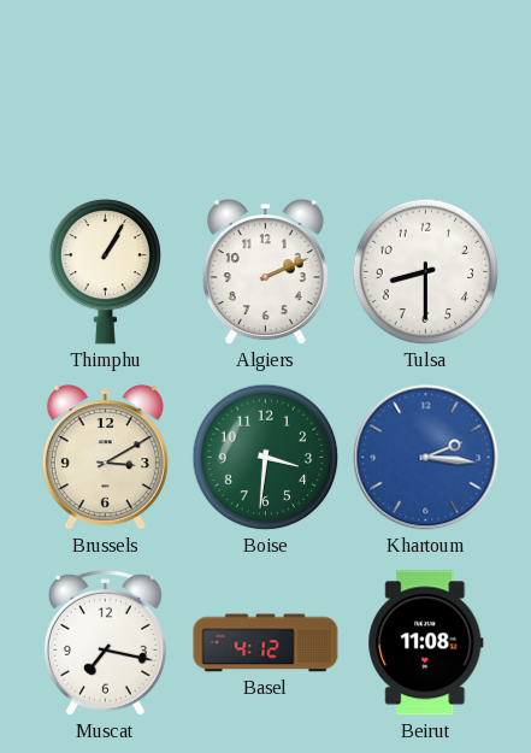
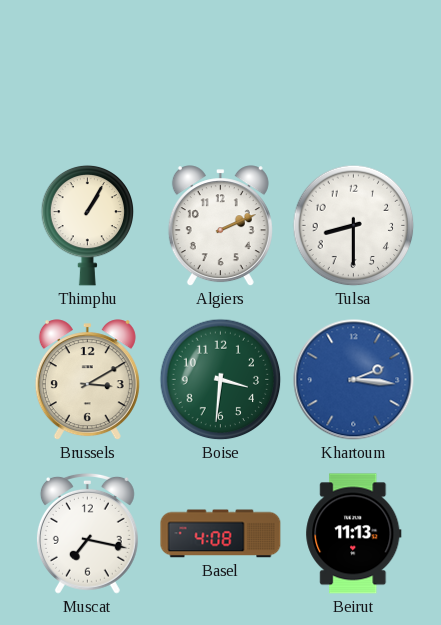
Basel: 4:12 -> 4:08
Beirut: 11:08 -> 11:13
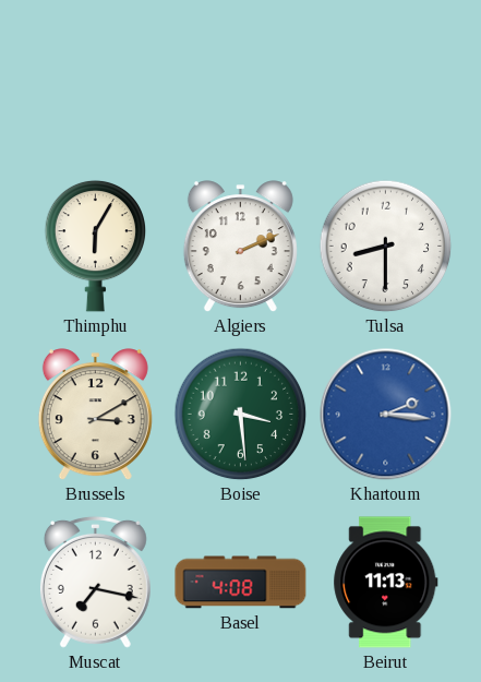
Thimphu: 1:05 -> 6:05
Boise: 3:31 -> 3:29
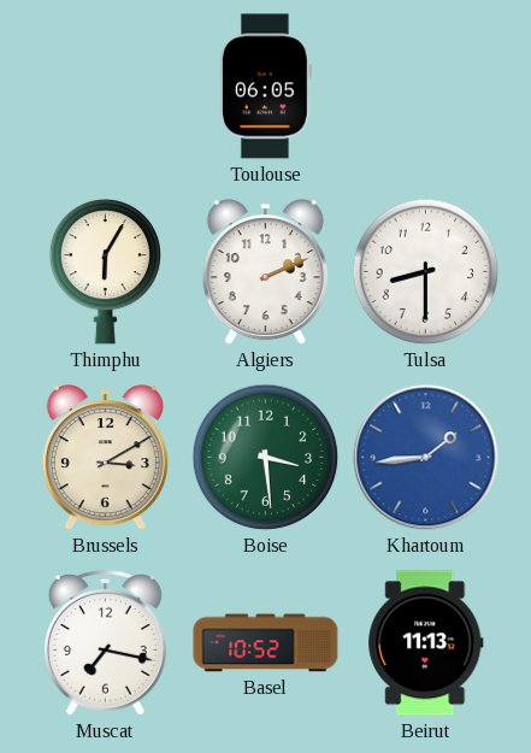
Toulouse: none -> 06:05
Khartoum: 2:16 -> 1:44
Basel: 4:08 -> 10:52
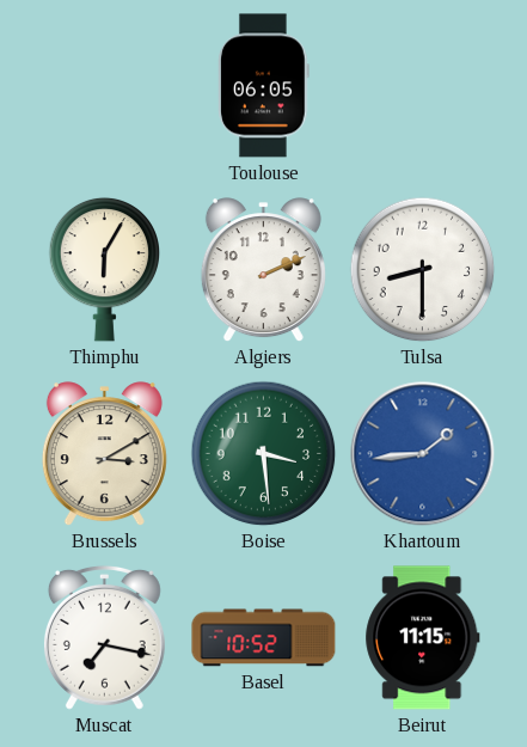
Beirut: 11:13 -> 11:15
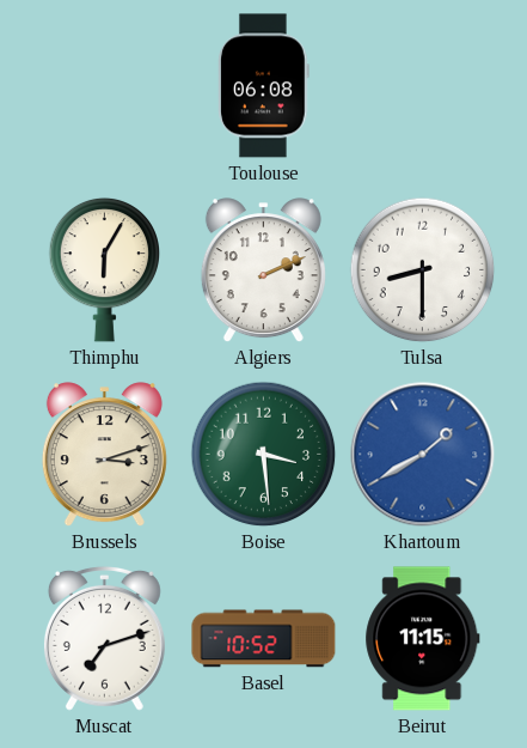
Toulouse: 06:05 -> 06:08
Brussels: 3:10 -> 3:12
Khartoum: 1:44 -> 1:40
Muscat: 7:17 -> 7:12
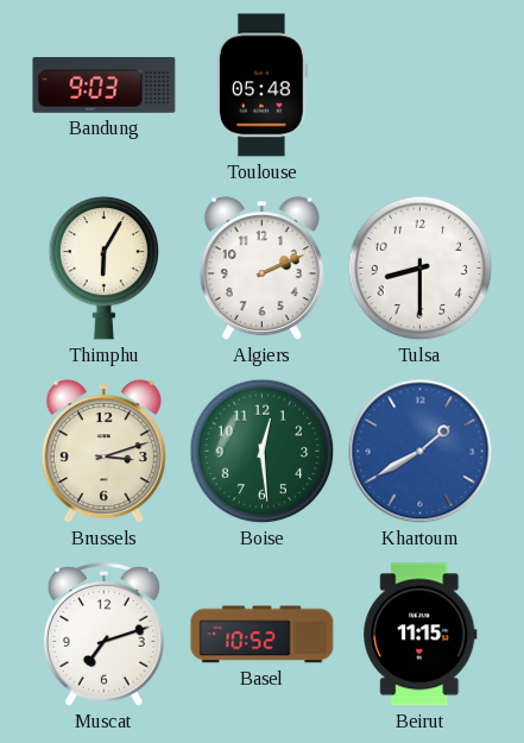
Bandung: none -> 9:03
Toulouse: 06:08 -> 05:48
Boise: 3:29 -> 12:29
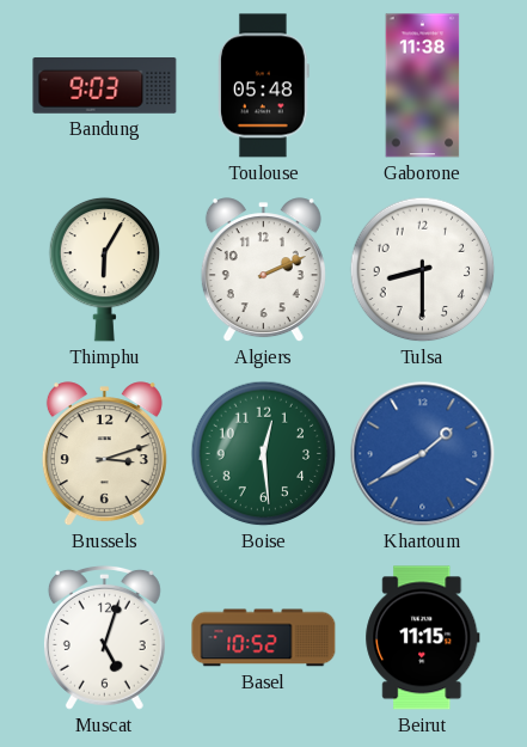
Gaborone: none -> 11:38
Muscat: 7:12 -> 5:03
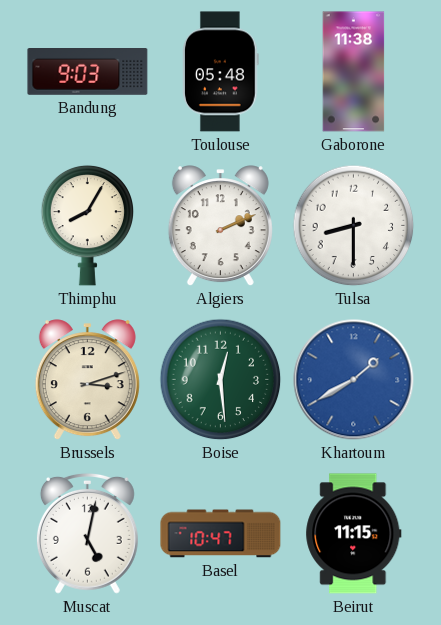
Thimphu: 6:05 -> 8:05
Muscat: 5:03 -> 5:02
Basel: 10:52 -> 10:47
